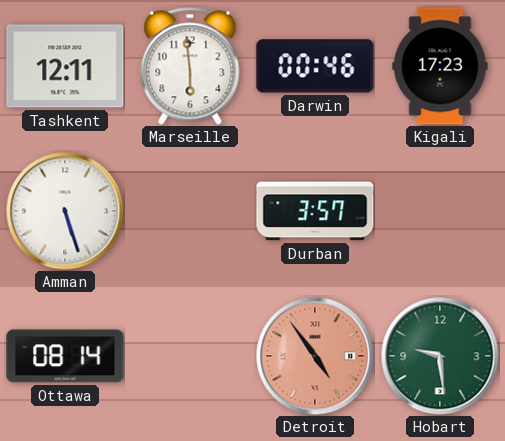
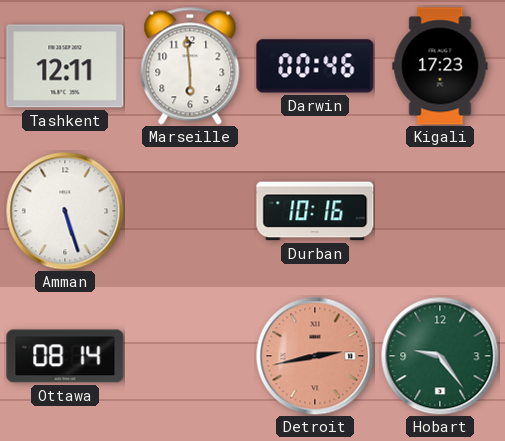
Durban: 3:57 -> 10:16
Detroit: 4:54 -> 2:43
Hobart: 9:29 -> 9:24
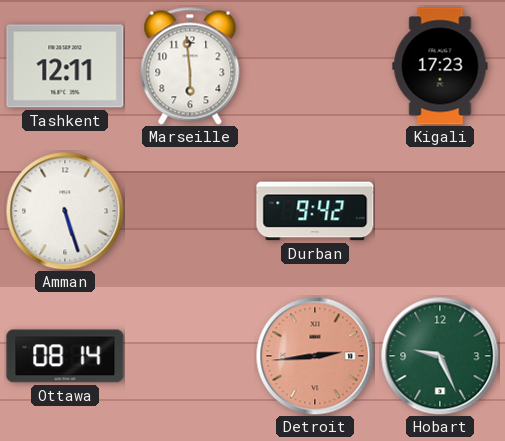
Darwin: 00:46 -> none
Durban: 10:16 -> 9:42
Detroit: 2:43 -> 2:44
Hobart: 9:24 -> 9:26
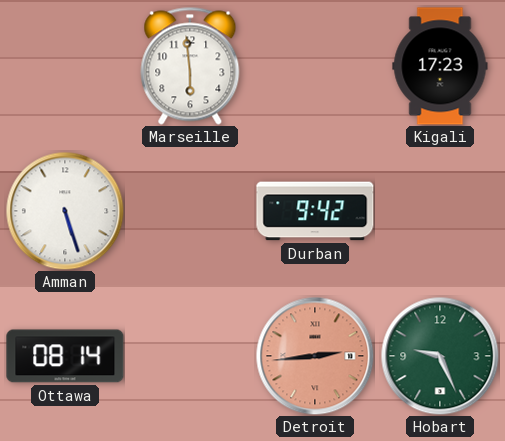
Tashkent: 12:11 -> none
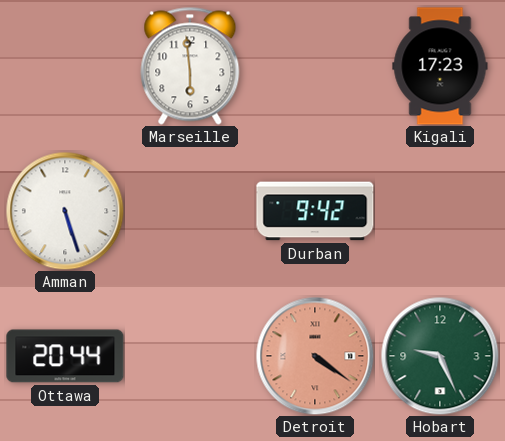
Ottawa: 08:14 -> 20:44
Detroit: 2:44 -> 4:21
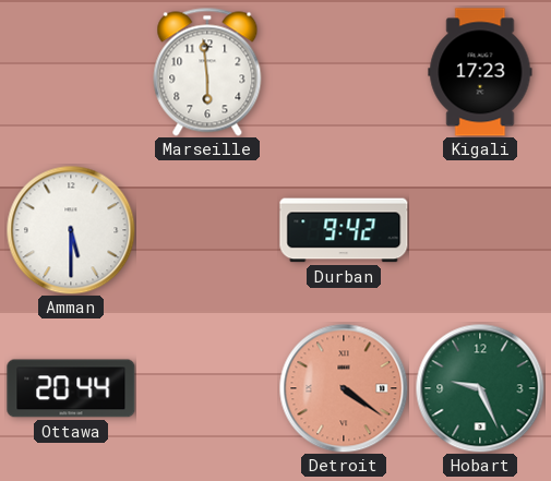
Amman: 5:27 -> 5:30
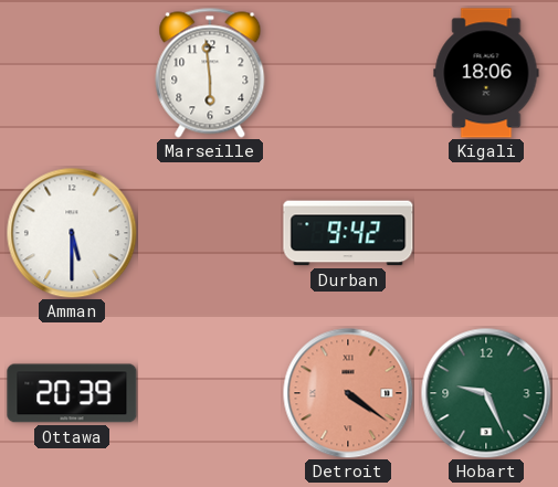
Kigali: 17:23 -> 18:06
Ottawa: 20:44 -> 20:39
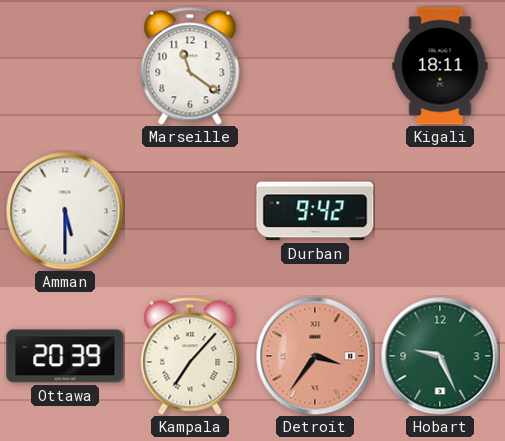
Marseille: 5:59 -> 11:21
Kigali: 18:06 -> 18:11
Kampala: none -> 7:07
Detroit: 4:21 -> 3:36
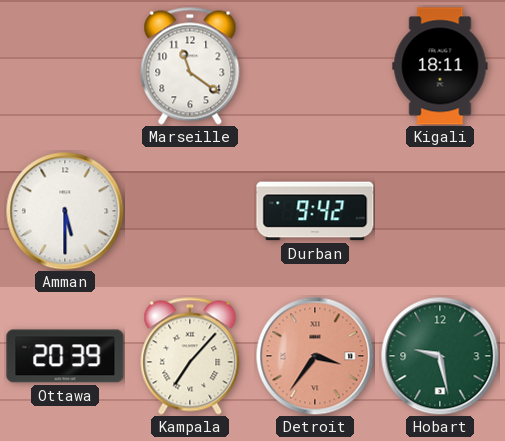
Hobart: 9:26 -> 9:28
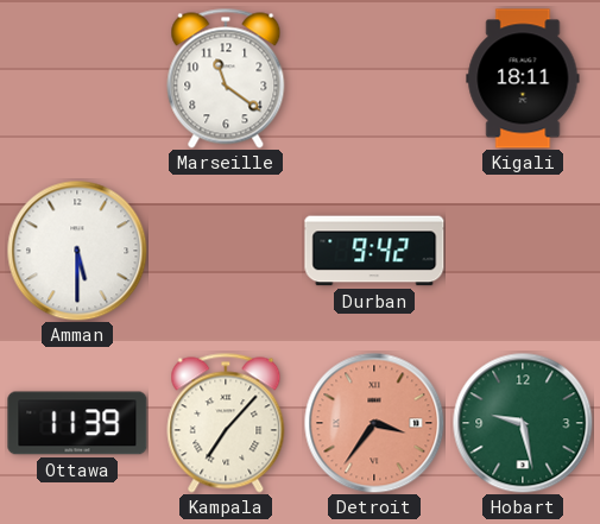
Ottawa: 20:39 -> 11:39
